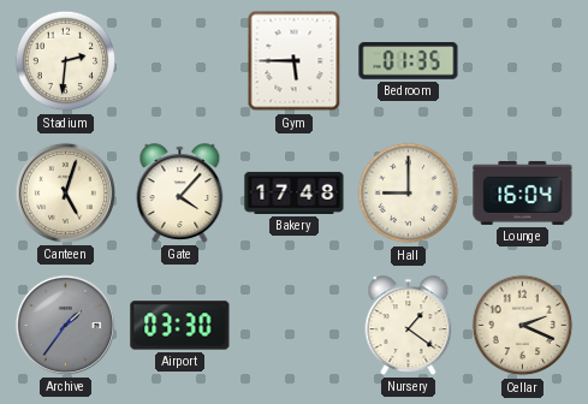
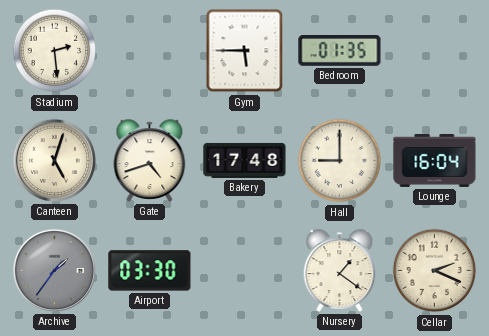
Stadium: 2:31 -> 2:29
Gate: 4:07 -> 4:42
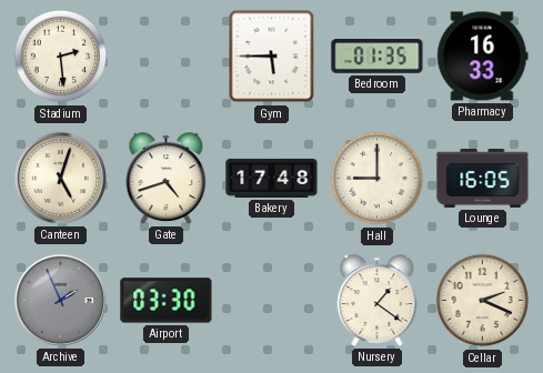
Pharmacy: none -> 16:33
Lounge: 16:04 -> 16:05
Archive: 1:36 -> 1:56
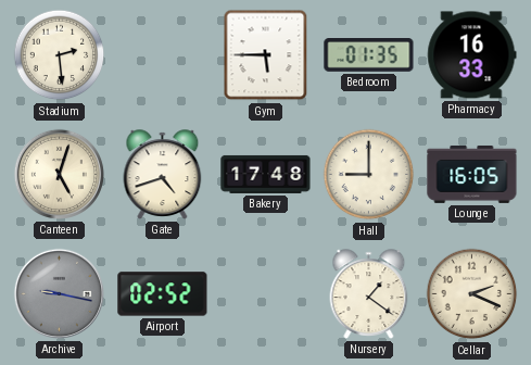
Archive: 1:56 -> 9:17
Airport: 03:30 -> 02:52
